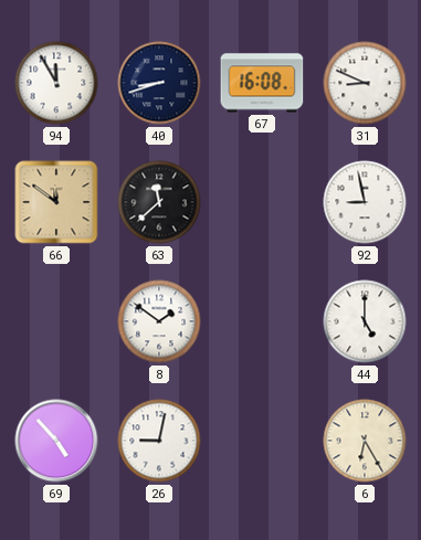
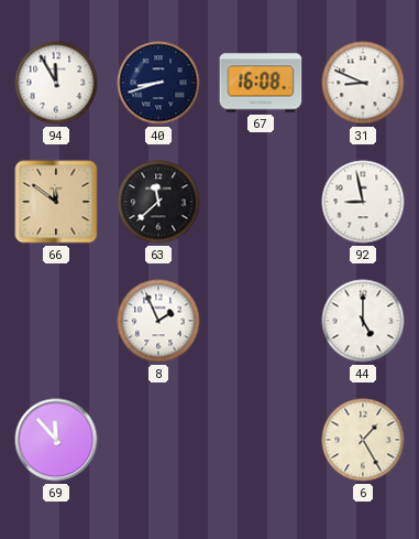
8: 1:51 -> 1:56
69: 4:53 -> 11:53
26: 9:02 -> none
6: 6:25 -> 1:25
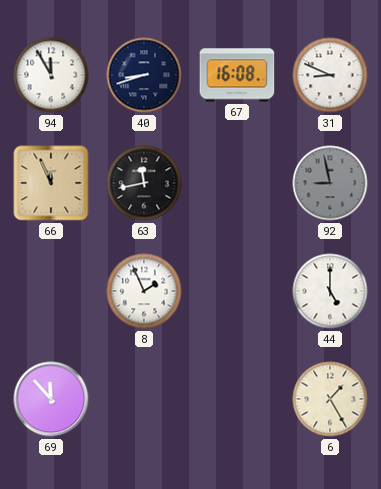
66: 11:51 -> 11:56
63: 11:38 -> 11:43
92 dial: white -> grey
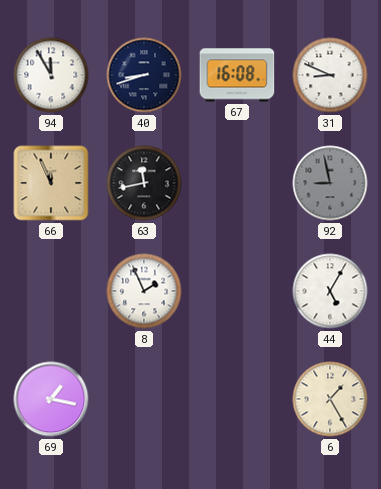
44: 5:00 -> 5:05
69: 11:53 -> 1:17
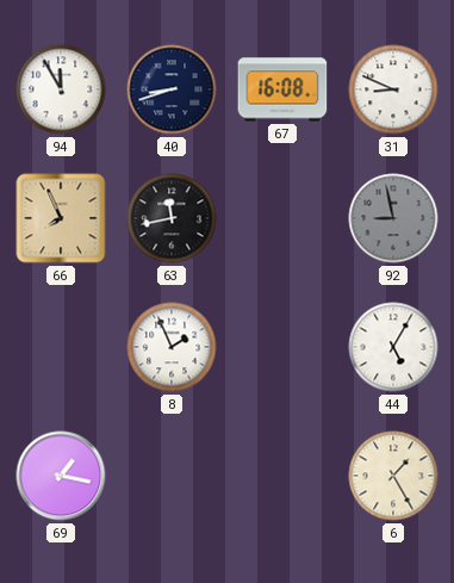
66: 11:56 -> 7:56
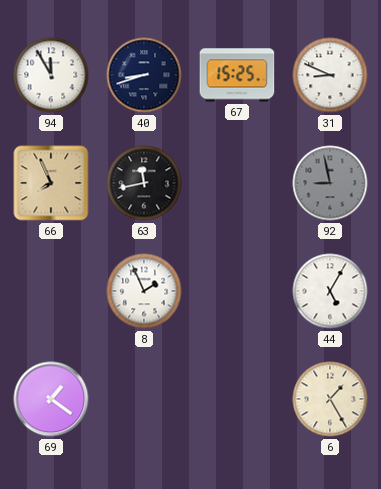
67: 16:08 -> 15:25
69: 1:17 -> 1:21
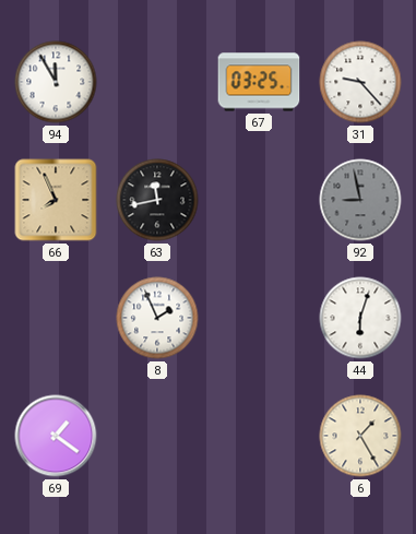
40: 8:42 -> none
67: 15:25 -> 03:25
31: 8:49 -> 9:23
44: 5:05 -> 6:03
